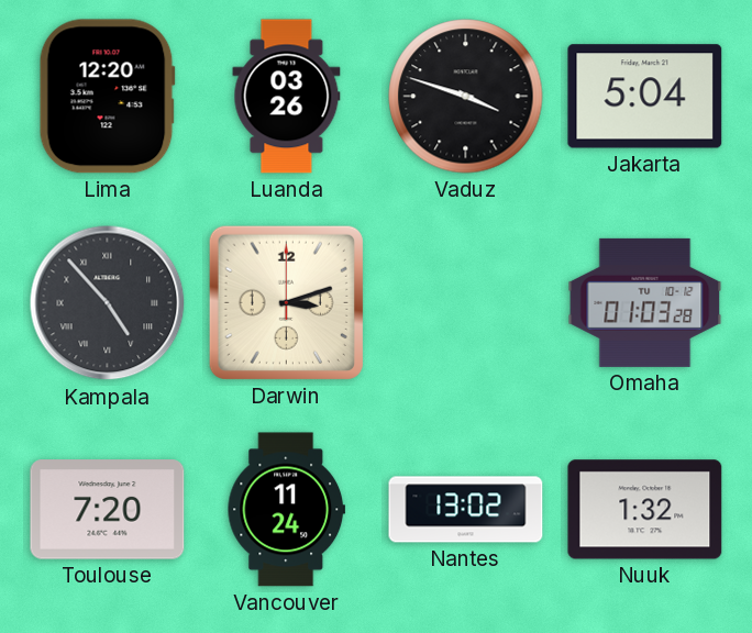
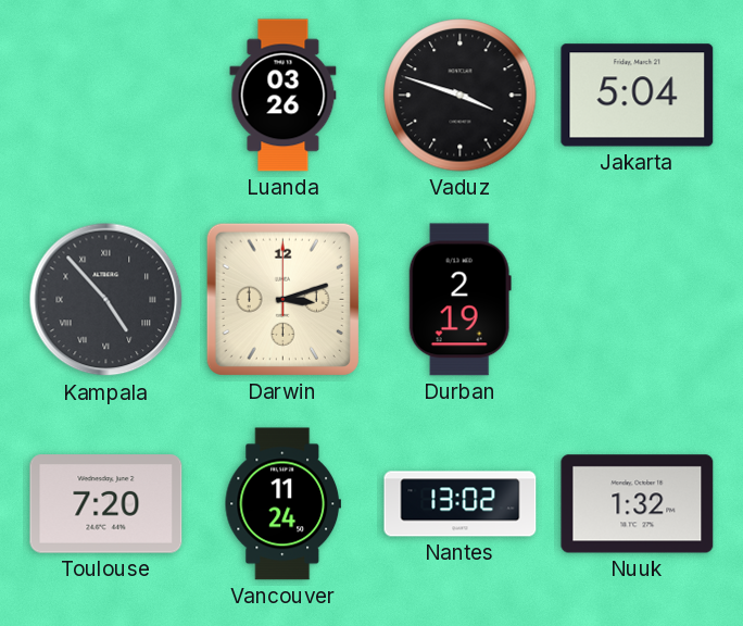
Lima: 12:20 -> none
Durban: none -> 2:19
Omaha: 01:03 -> none
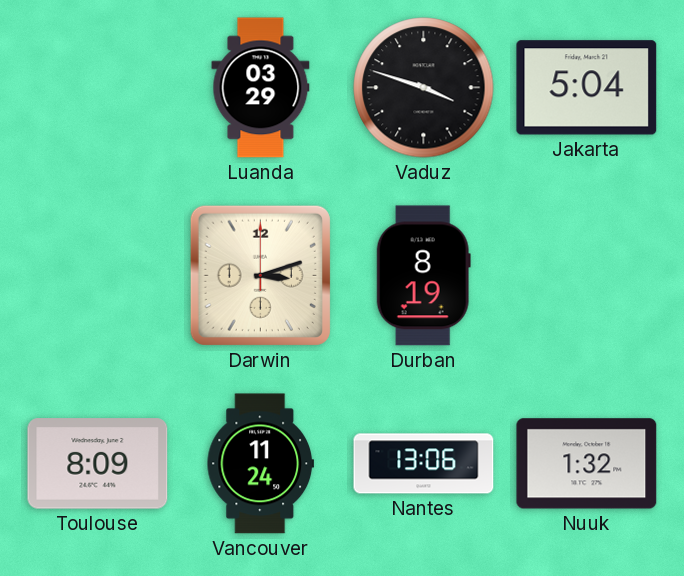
Luanda: 03:26 -> 03:29
Kampala: 4:53 -> none
Durban: 2:19 -> 8:19
Toulouse: 7:20 -> 8:09
Nantes: 13:02 -> 13:06
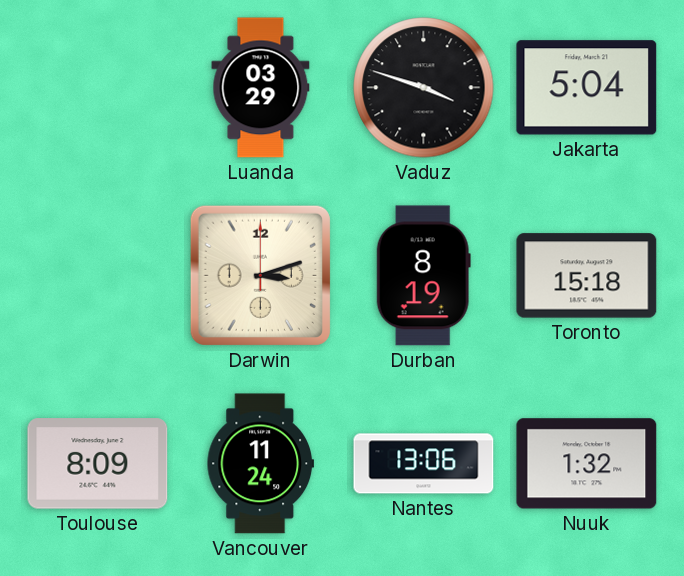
Toronto: none -> 15:18
